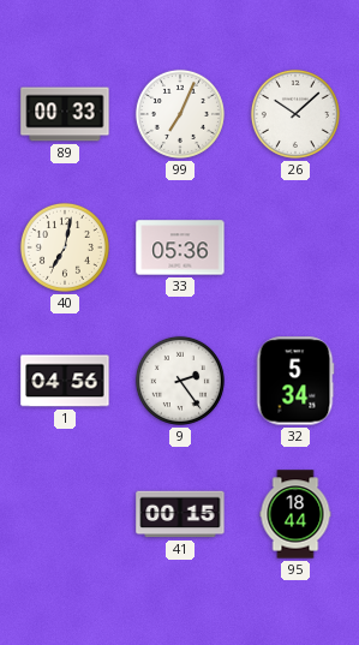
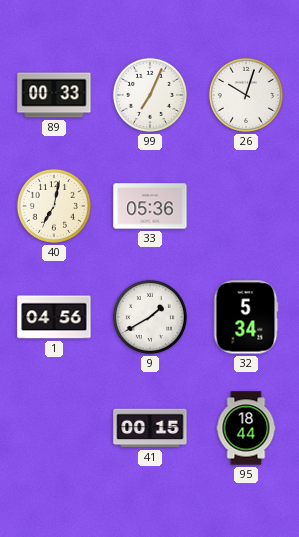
26: 10:08 -> 10:03
9: 2:24 -> 1:40
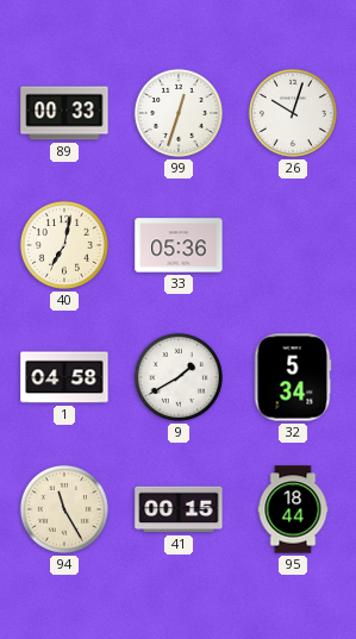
99: 7:04 -> 12:33
1: 04:56 -> 04:58
94: none -> 11:25
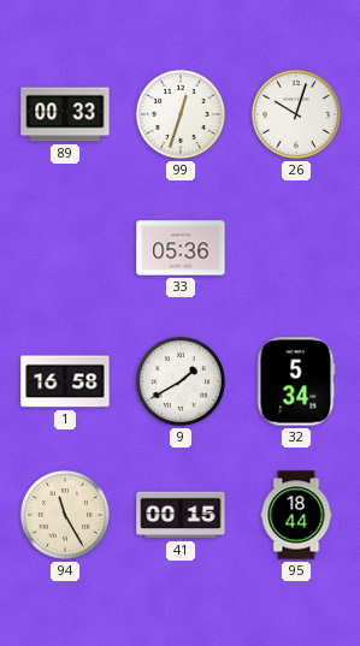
40: 7:02 -> none
1: 04:58 -> 16:58
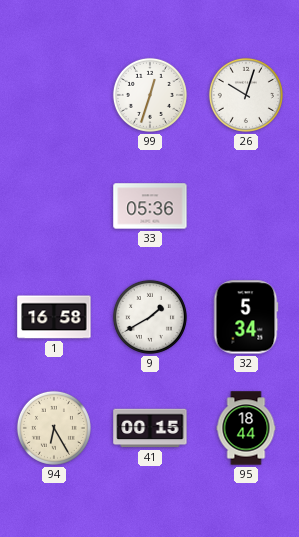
89: 00:33 -> none
94: 11:25 -> 6:25
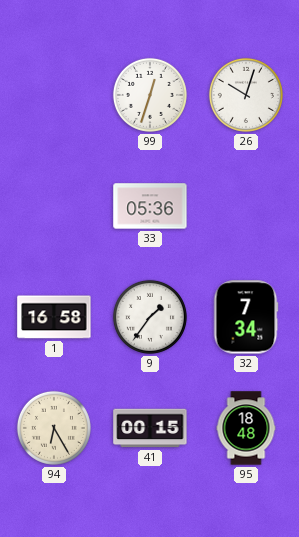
9: 1:40 -> 1:36
32: 5:34 -> 7:34
95: 18:44 -> 18:48
